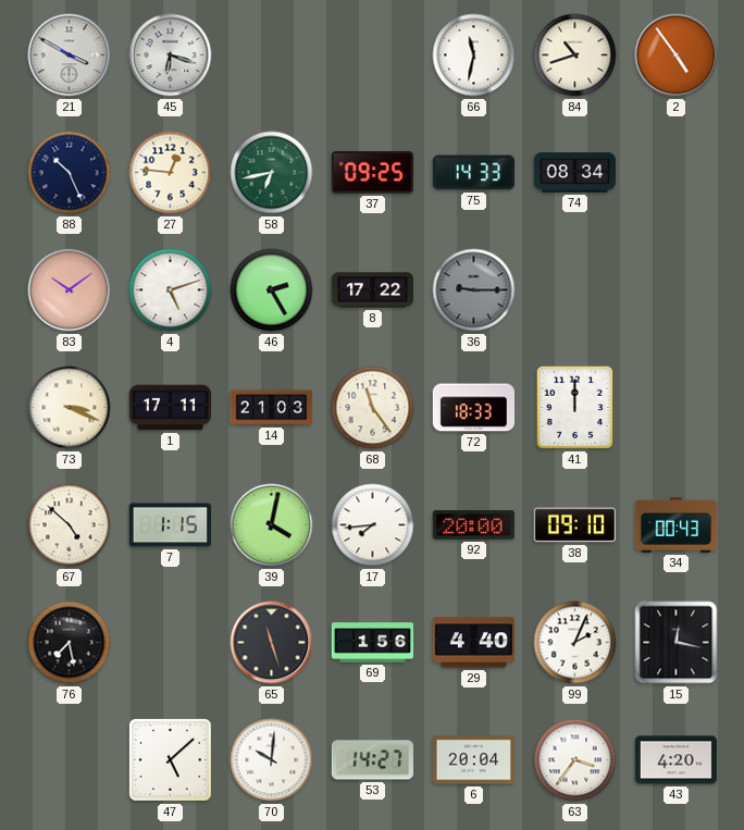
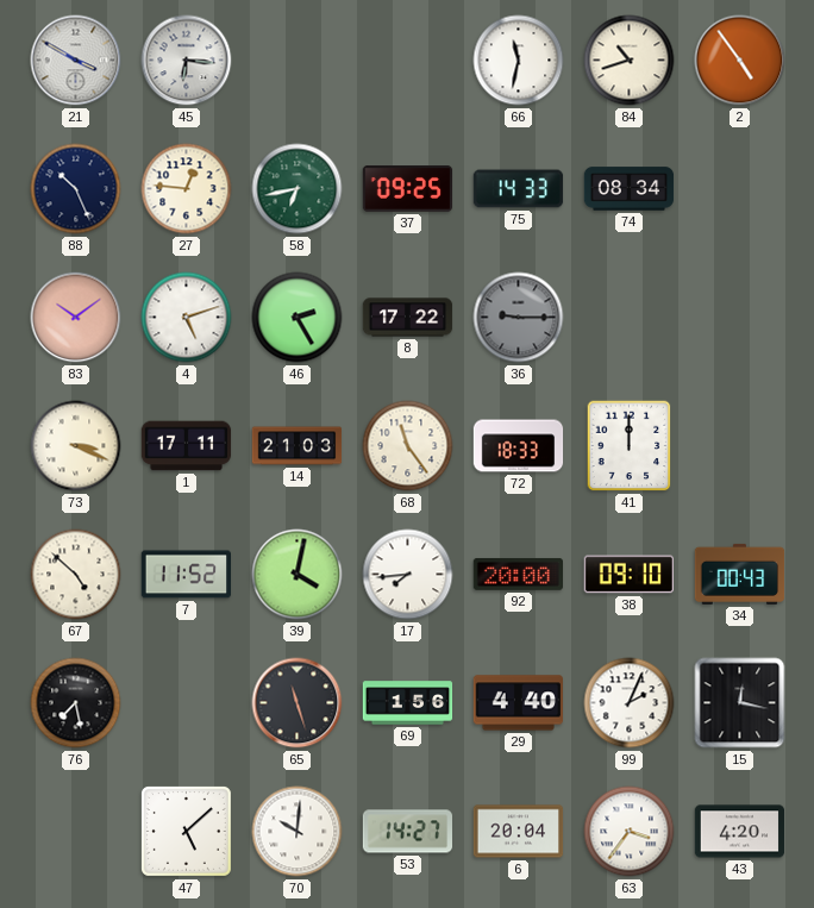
45: 6:18 -> 6:16
7: 1:15 -> 11:52
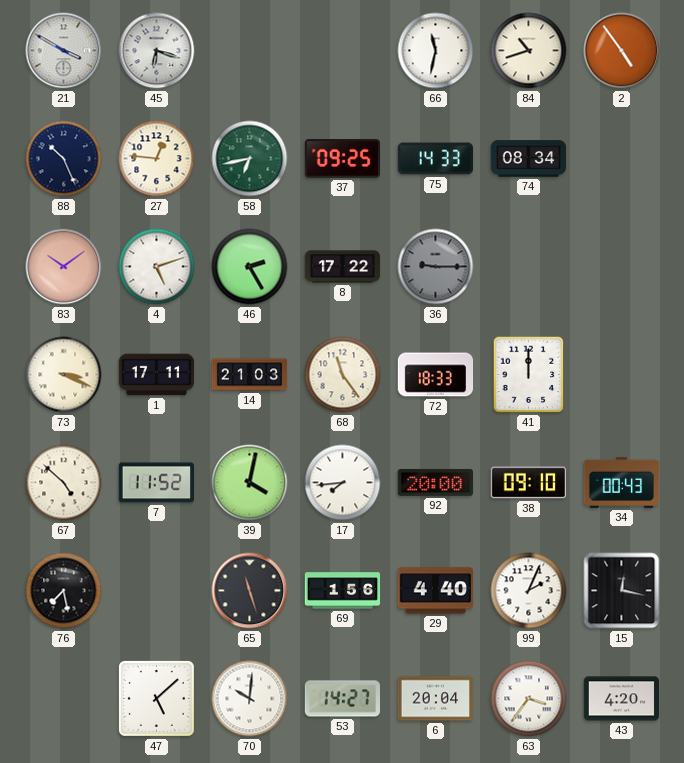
45: 6:16 -> 6:18
